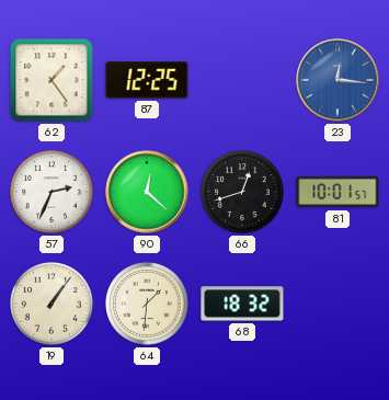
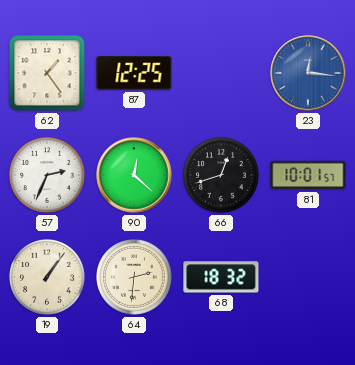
64: 1:31 -> 2:31
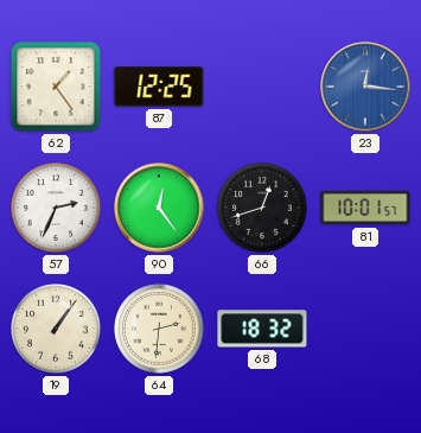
90: 12:22 -> 12:24
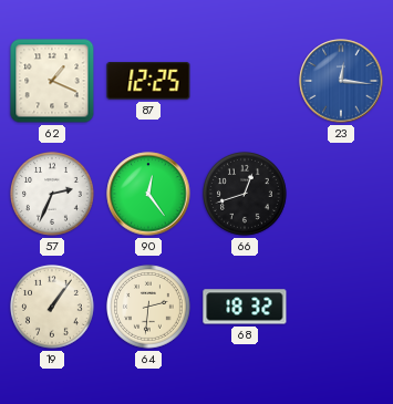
62: 1:24 -> 1:19
81: 10:01 -> none
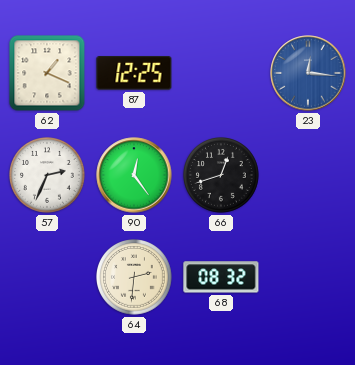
19: 1:06 -> none
68: 18:32 -> 08:32
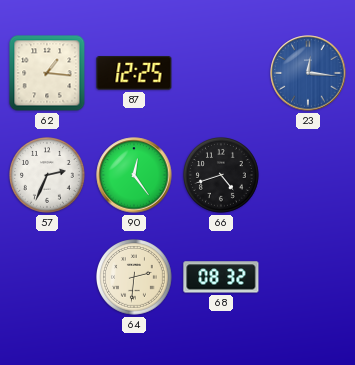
62: 1:19 -> 1:16
66: 12:42 -> 4:42
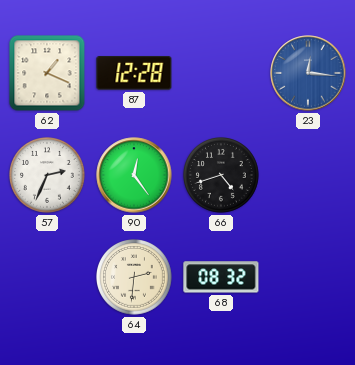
62: 1:16 -> 1:19
87: 12:25 -> 12:28
